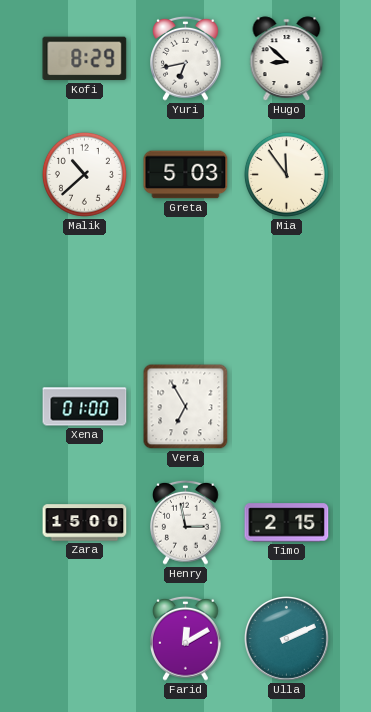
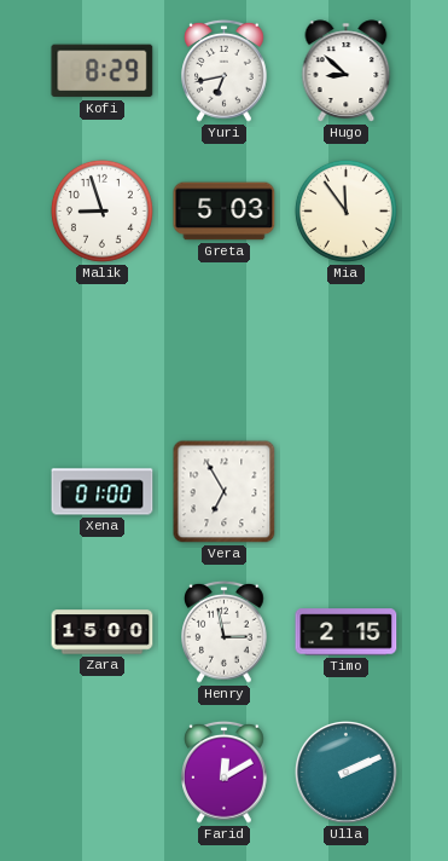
Malik: 10:38 -> 8:57
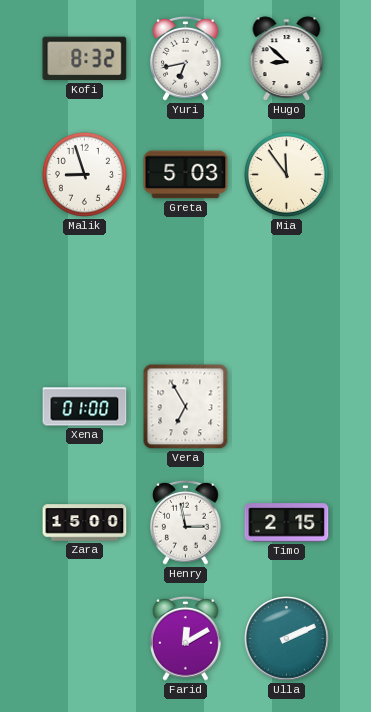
Kofi: 8:29 -> 8:32
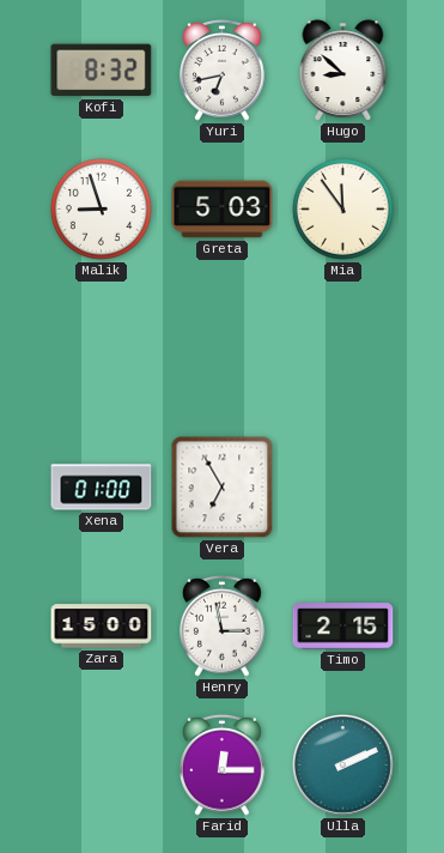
Farid: 12:10 -> 12:15
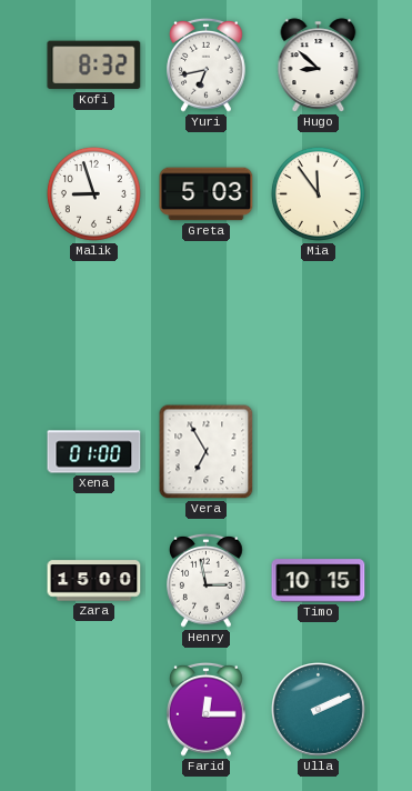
Timo: 2:15 -> 10:15
